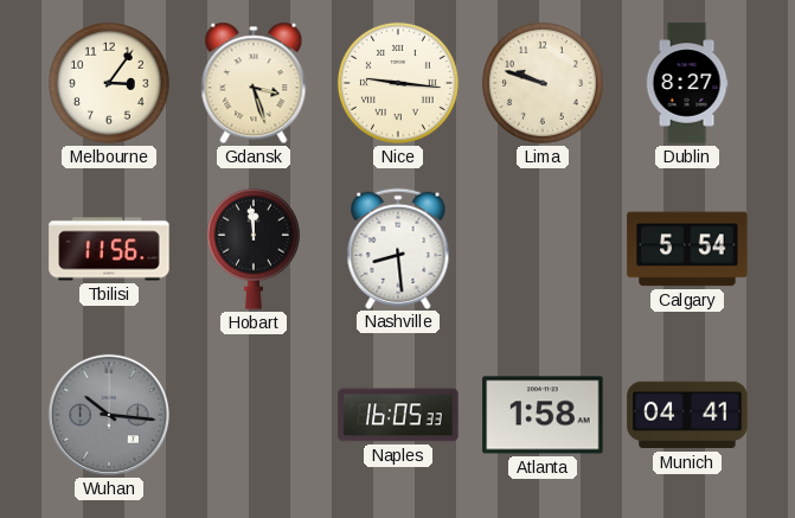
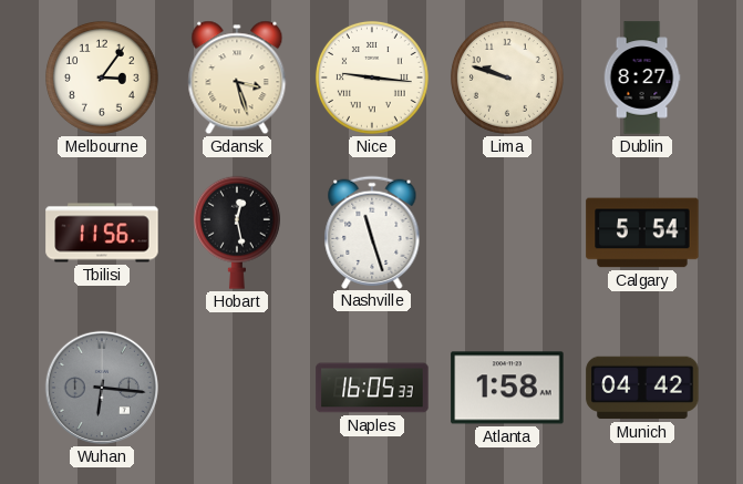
Hobart: 11:59 -> 12:28
Nashville: 8:29 -> 11:27
Wuhan: 10:16 -> 6:16
Munich: 04:41 -> 04:42
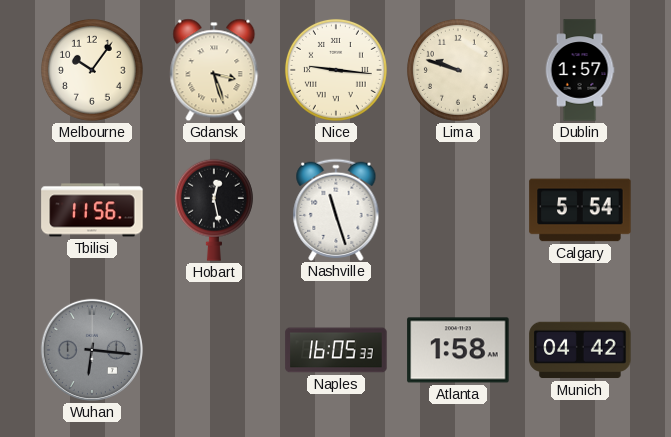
Melbourne: 3:06 -> 10:06
Dublin: 8:27 -> 1:57
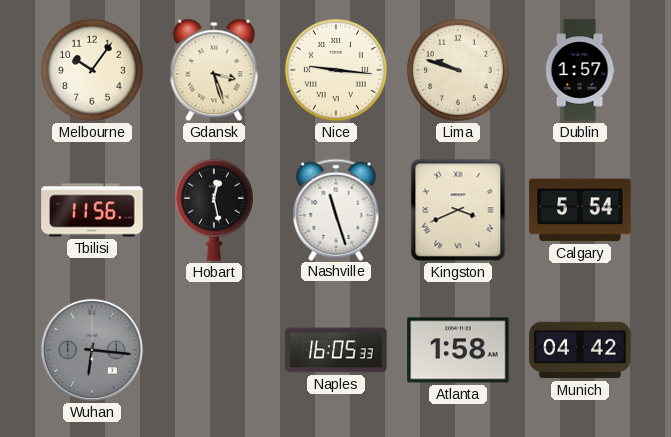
Kingston: none -> 3:41
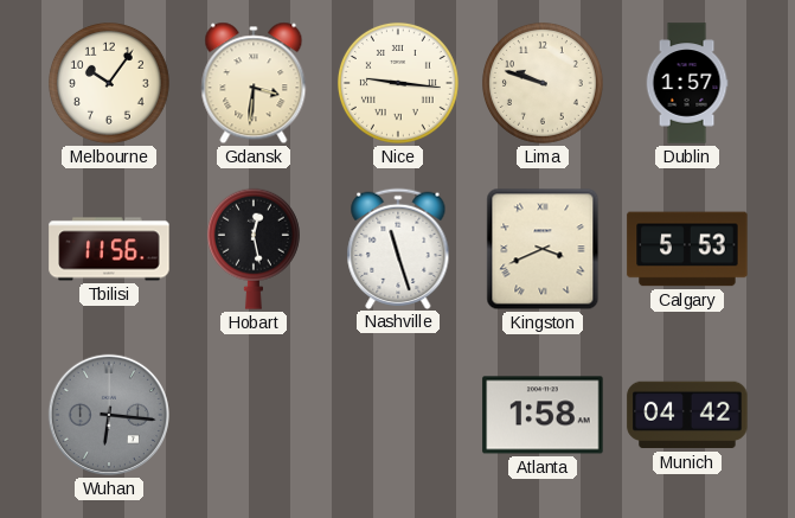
Gdansk: 3:27 -> 3:31
Calgary: 5:54 -> 5:53
Naples: 16:05 -> none
